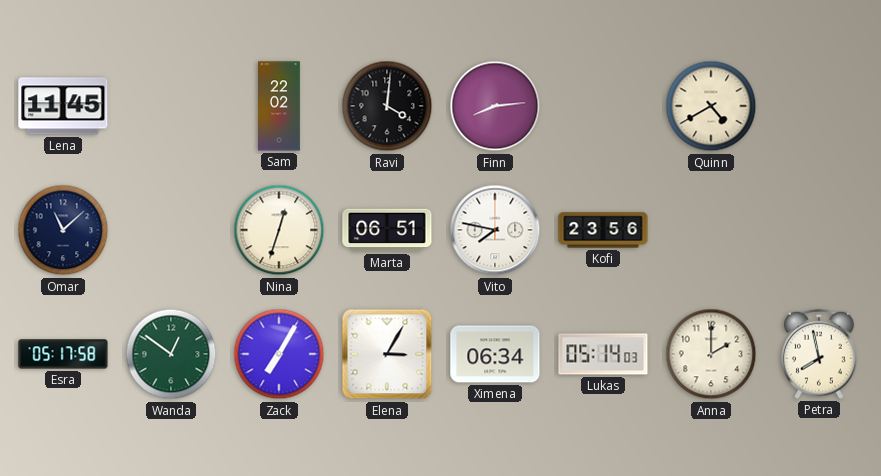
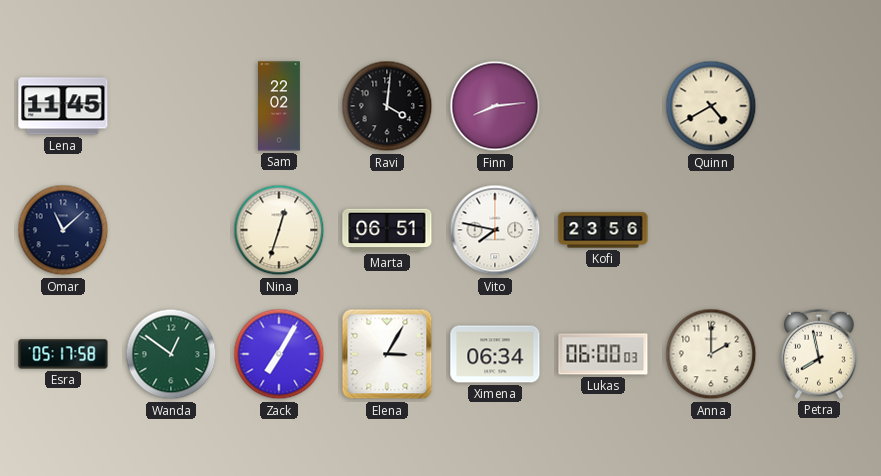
Lukas: 05:14 -> 06:00
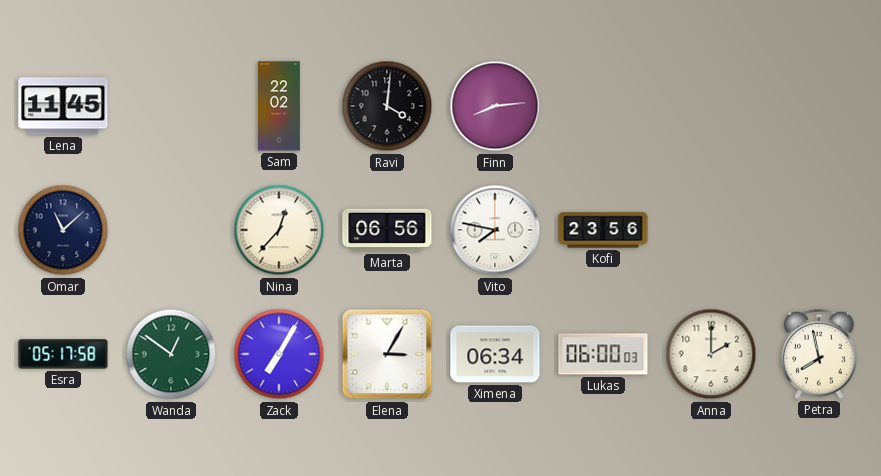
Quinn: 4:40 -> none
Nina: 12:33 -> 12:37
Marta: 06:51 -> 06:56
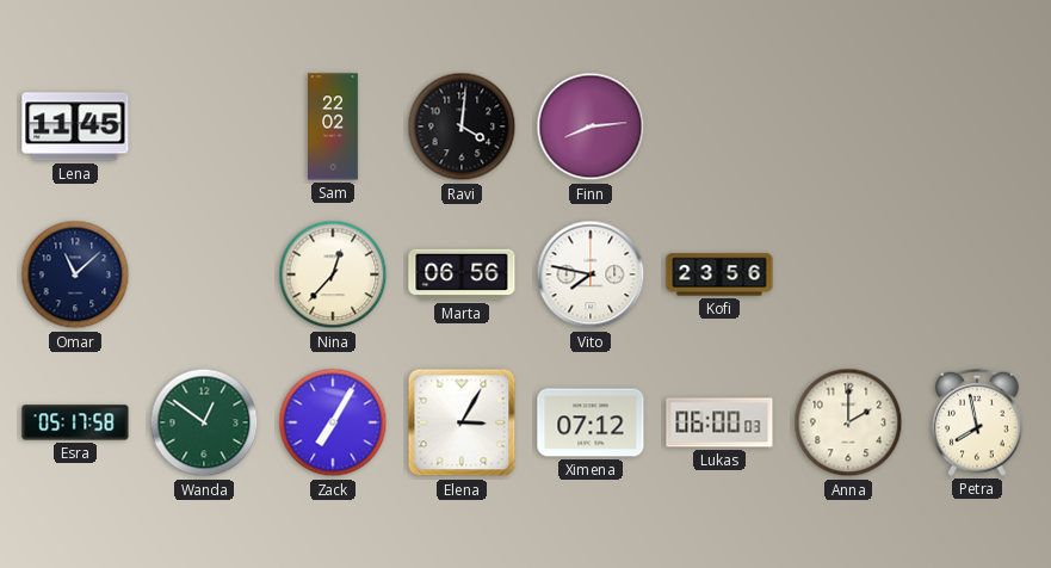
Ximena: 06:34 -> 07:12
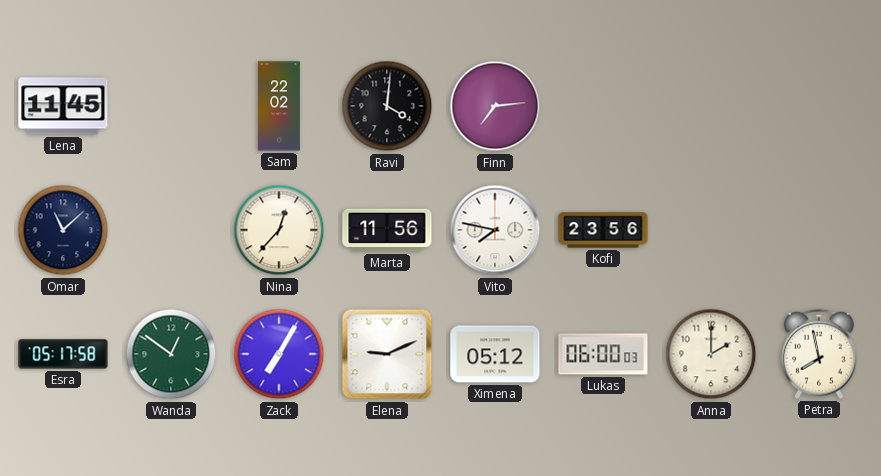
Finn: 8:14 -> 7:14
Marta: 06:56 -> 11:56
Elena: 3:05 -> 9:11
Ximena: 07:12 -> 05:12
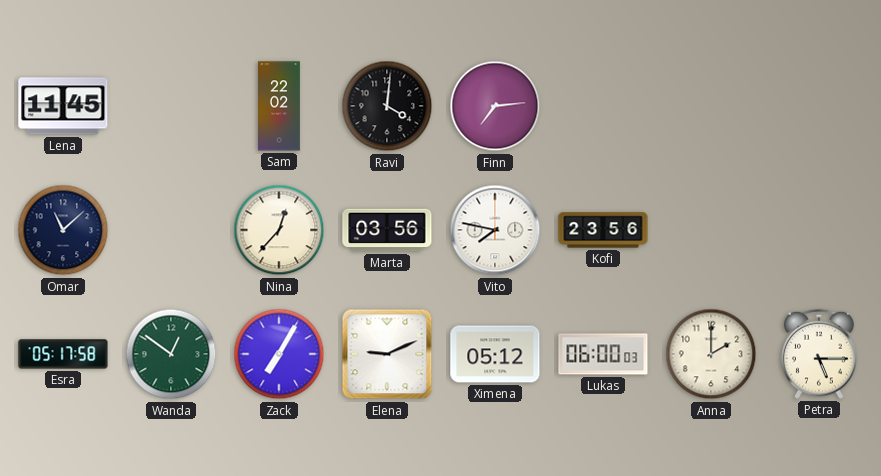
Marta: 11:56 -> 03:56
Petra: 7:58 -> 5:15
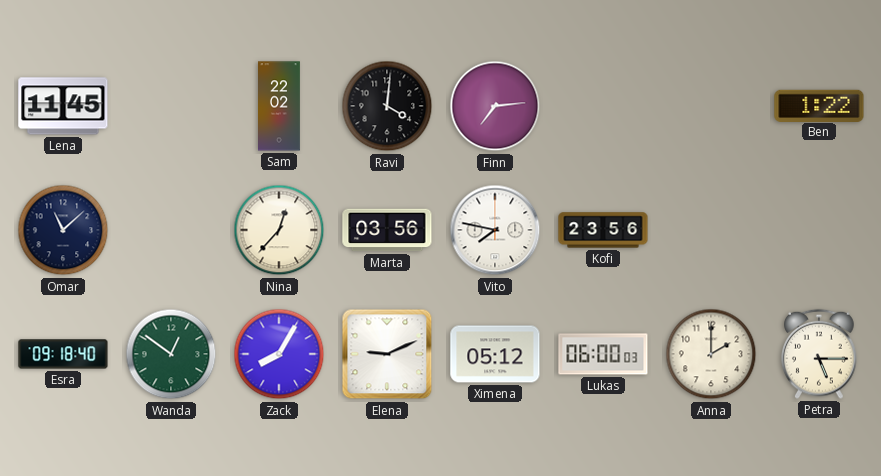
Ben: none -> 1:22
Esra: 05:17 -> 09:18
Zack: 7:05 -> 8:05
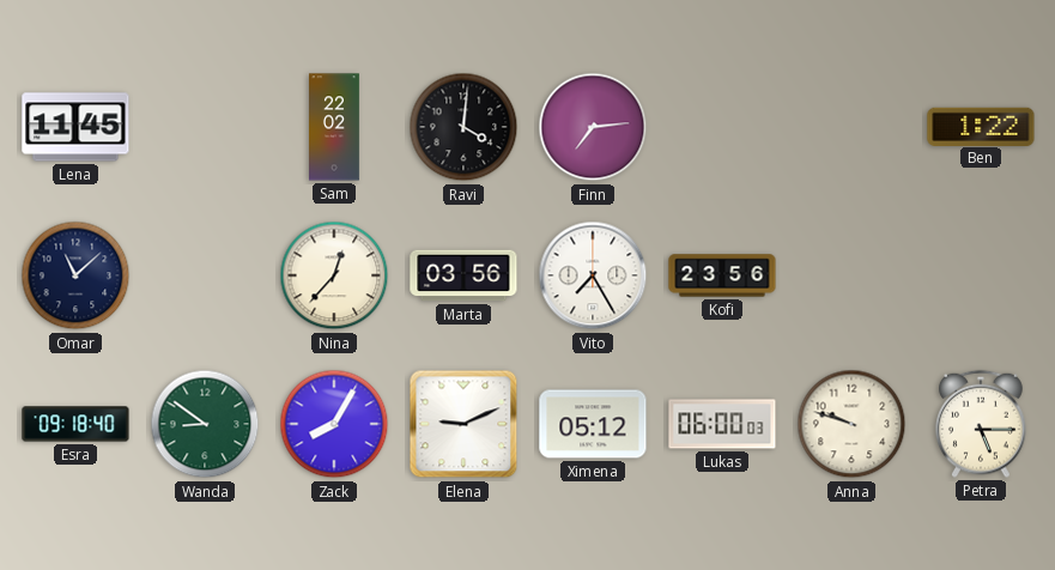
Vito: 7:47 -> 7:25
Wanda: 12:51 -> 8:51
Anna: 2:00 -> 9:48
